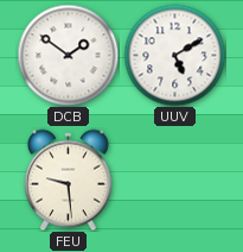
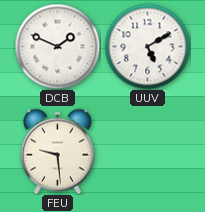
DCB: 1:51 -> 1:49
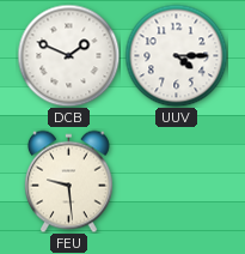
UUV: 5:10 -> 4:15
